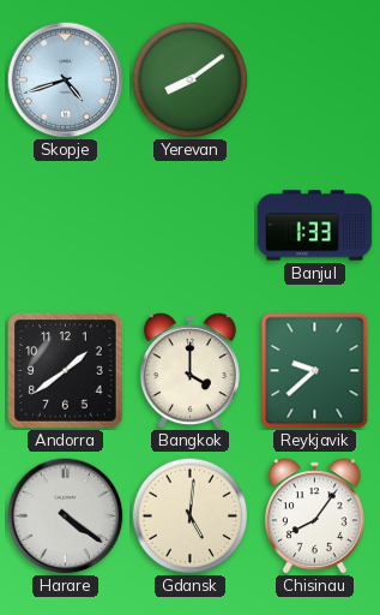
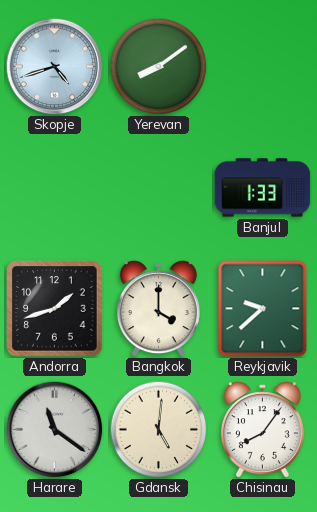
Andorra: 1:39 -> 1:42
Harare: 4:21 -> 11:21
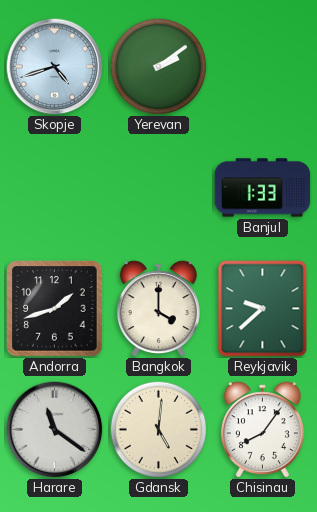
Yerevan: 8:09 -> 2:09
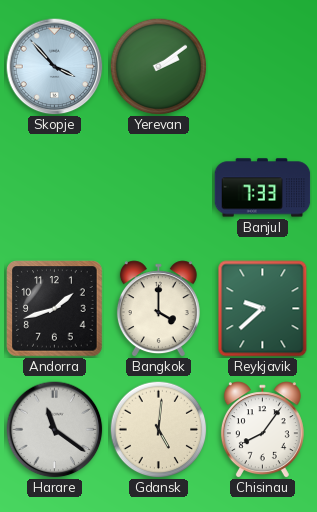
Skopje: 4:42 -> 3:53
Banjul: 1:33 -> 7:33
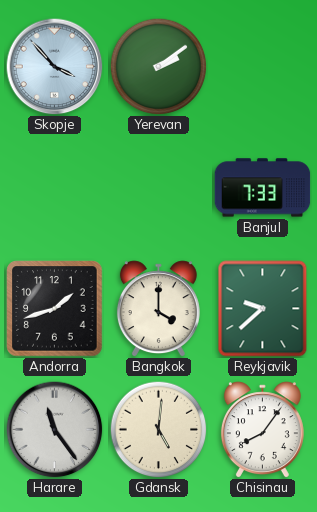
Harare: 11:21 -> 11:24
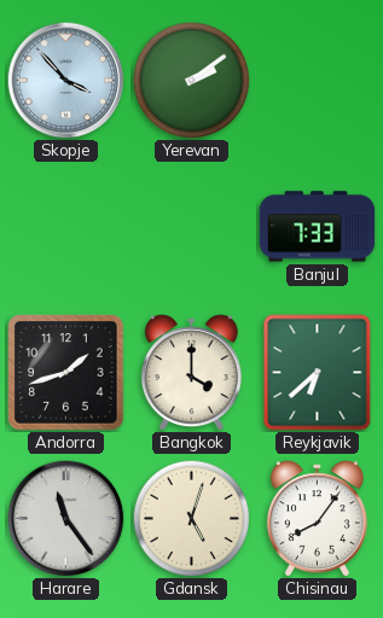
Reykjavik: 9:38 -> 6:38
Gdansk: 5:01 -> 5:03
